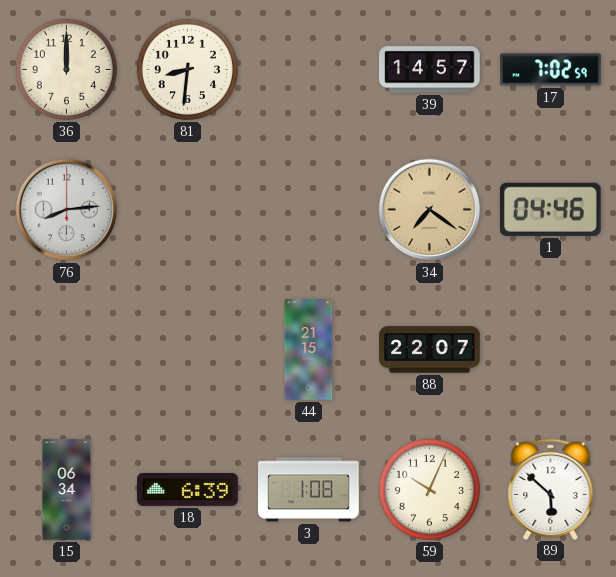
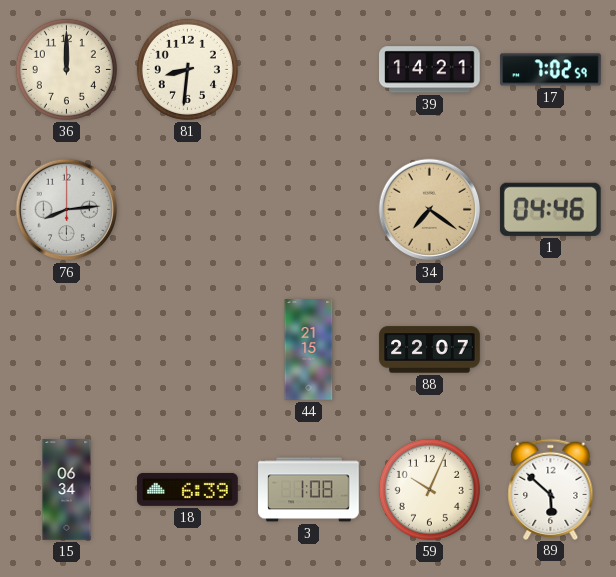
39: 14:57 -> 14:21
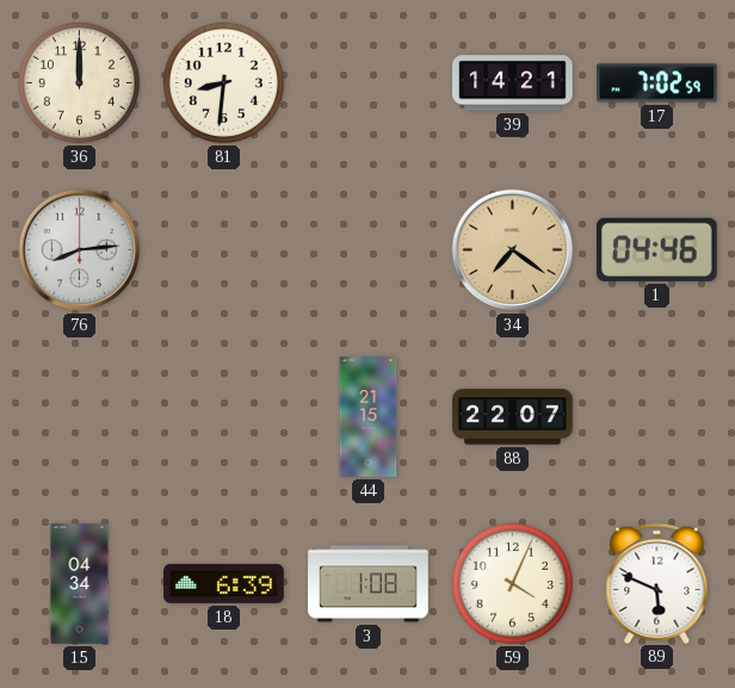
15: 06:34 -> 04:34
59: 10:04 -> 4:04
89: 5:52 -> 5:49
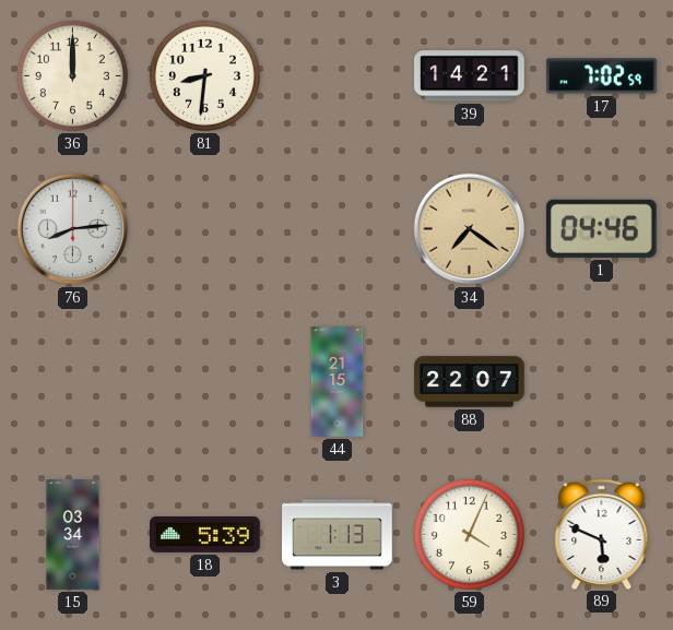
15: 04:34 -> 03:34
18: 6:39 -> 5:39
3: 1:08 -> 1:13
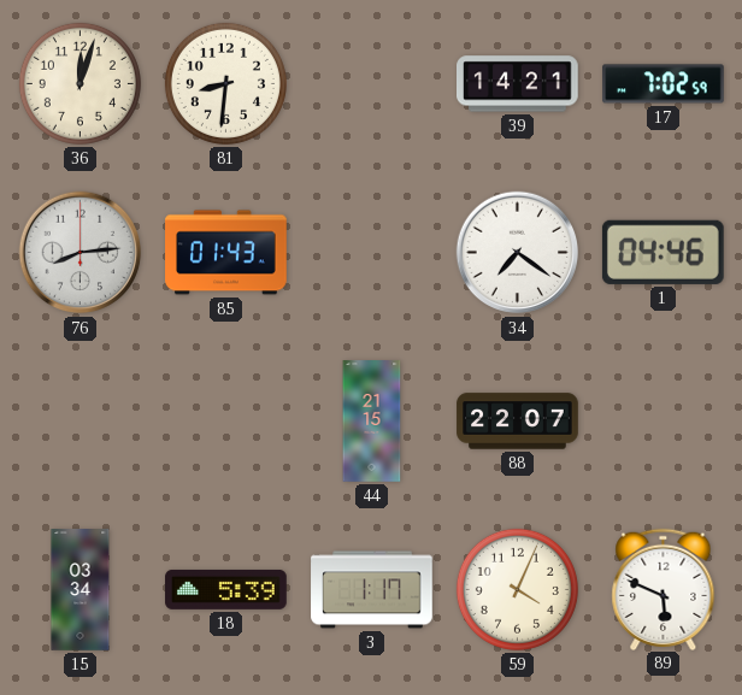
36: 12:00 -> 12:03
85: none -> 01:43
34 dial: champagne -> white
3: 1:13 -> 1:17
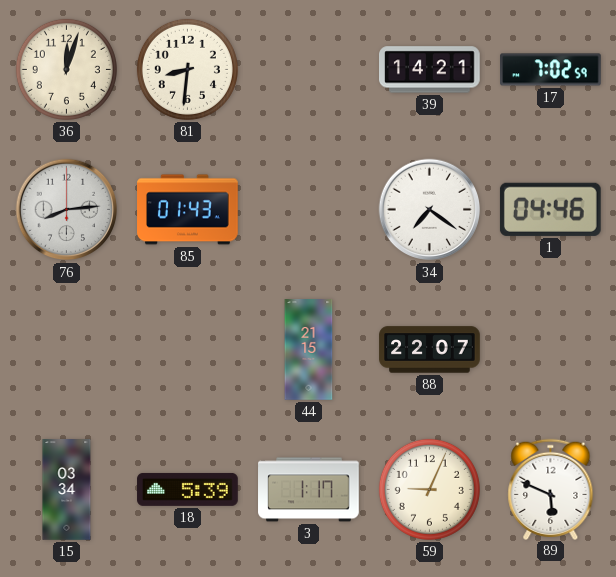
59: 4:04 -> 9:04
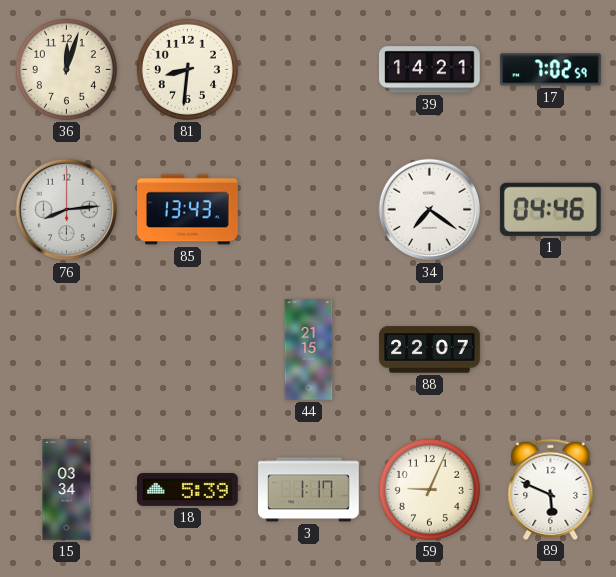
85: 01:43 -> 13:43
